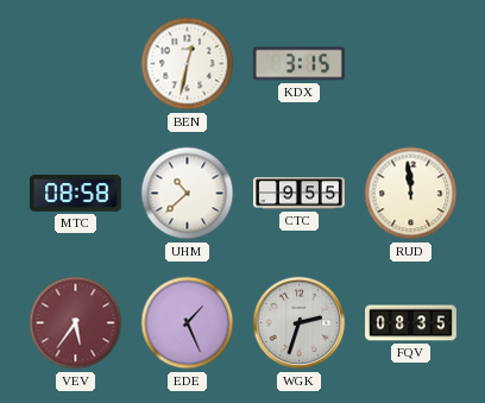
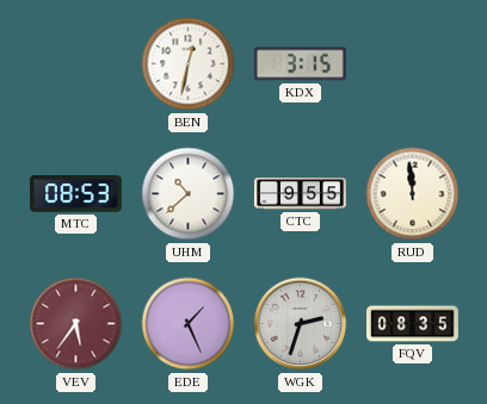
MTC: 08:58 -> 08:53
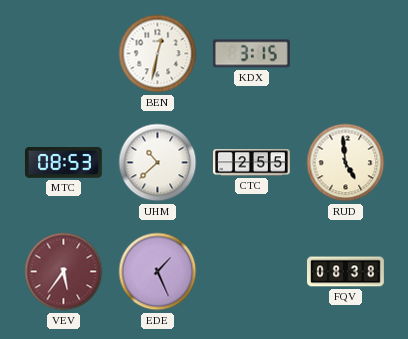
CTC: 9:55 -> 2:55
RUD: 11:59 -> 4:59
WGK: 2:33 -> none
FQV: 08:35 -> 08:38
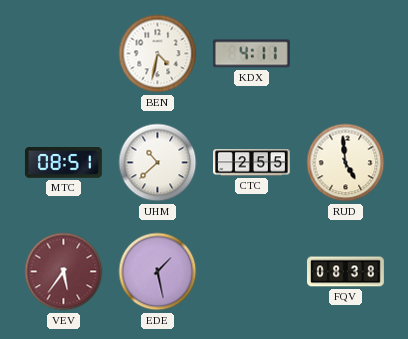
BEN: 12:32 -> 4:32
KDX: 3:15 -> 4:11
MTC: 08:53 -> 08:51
EDE: 1:26 -> 1:28
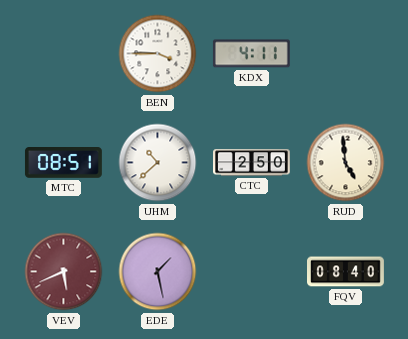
BEN: 4:32 -> 3:45
CTC: 2:55 -> 2:50
VEV: 5:36 -> 5:41
FQV: 08:38 -> 08:40
